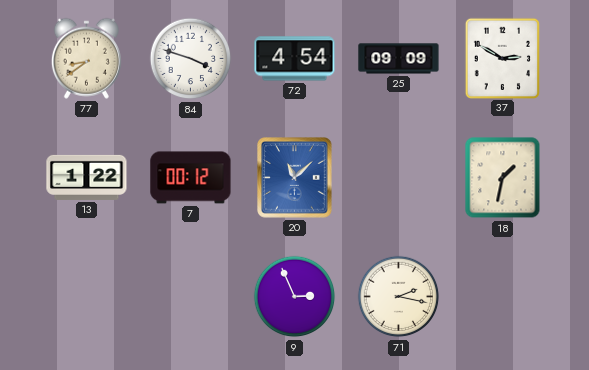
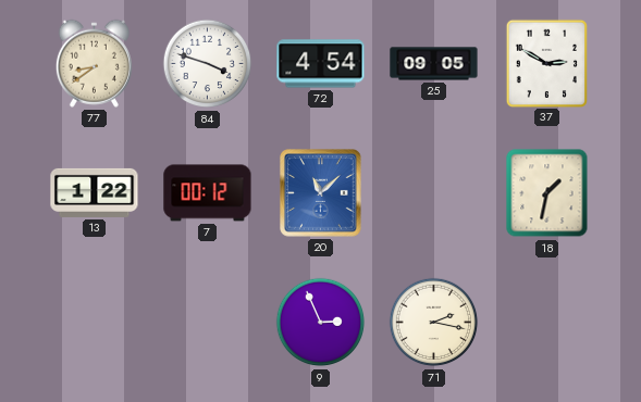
25: 09:09 -> 09:05
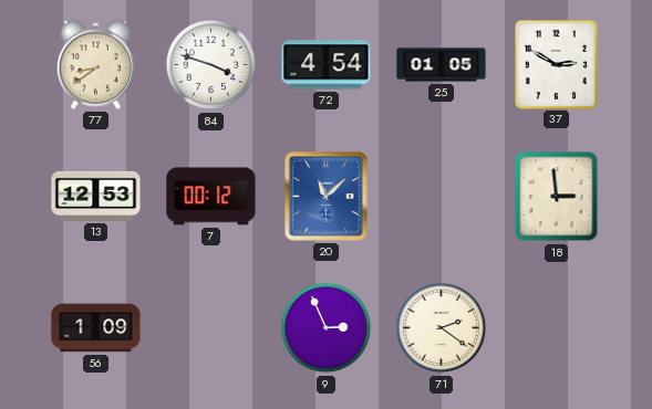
25: 09:05 -> 01:05
13: 1:22 -> 12:53
18: 1:32 -> 2:59
56: none -> 1:09
71: 2:17 -> 2:21
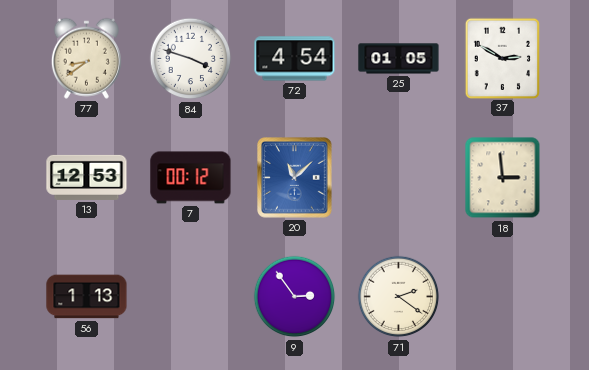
56: 1:09 -> 1:13
9: 2:56 -> 2:54
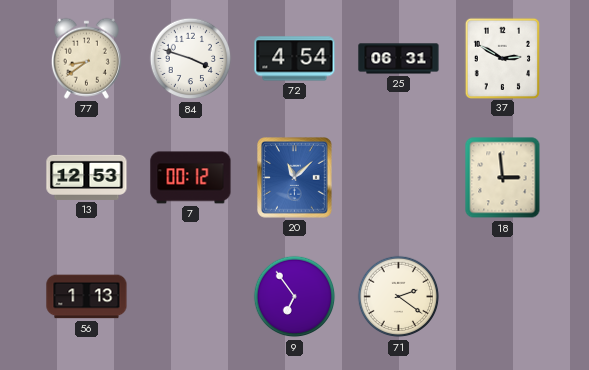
25: 01:05 -> 06:31
9: 2:54 -> 6:54
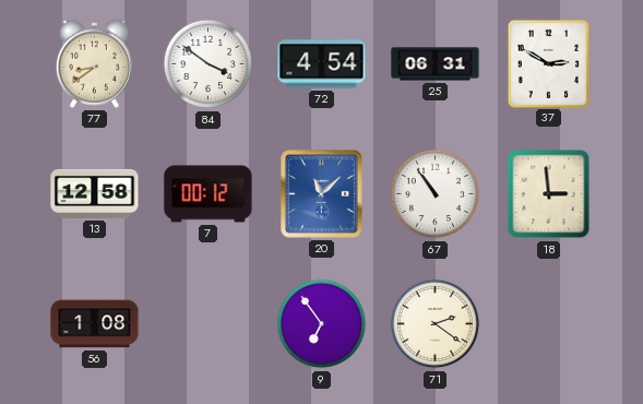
84: 3:48 -> 3:51
13: 12:53 -> 12:58
67: none -> 10:54
56: 1:13 -> 1:08
